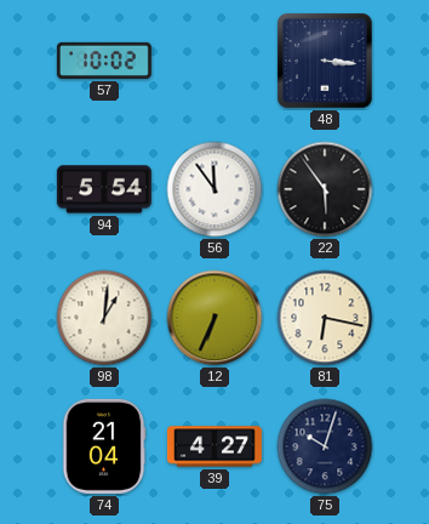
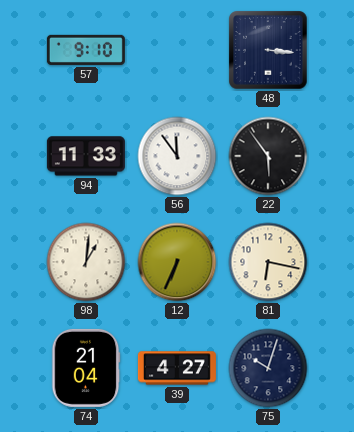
57: 10:02 -> 9:10
94: 5:54 -> 11:33
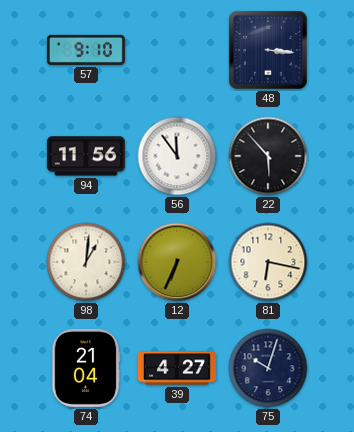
94: 11:33 -> 11:56
22: 5:54 -> 5:53
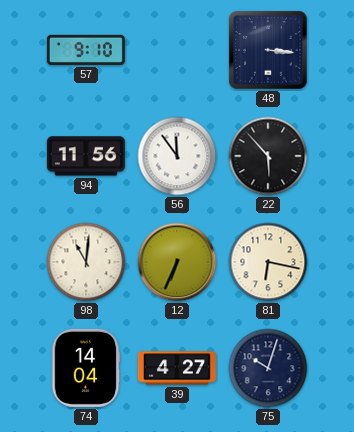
98: 1:01 -> 11:01
74: 21:04 -> 14:04
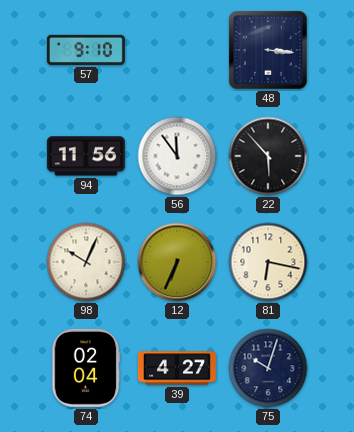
98: 11:01 -> 10:04
74: 14:04 -> 02:04
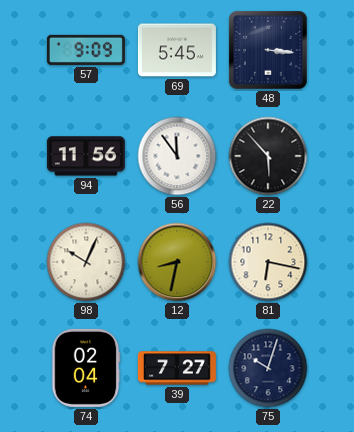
57: 9:10 -> 9:09
69: none -> 5:45
12: 6:34 -> 8:32
39: 4:27 -> 7:27
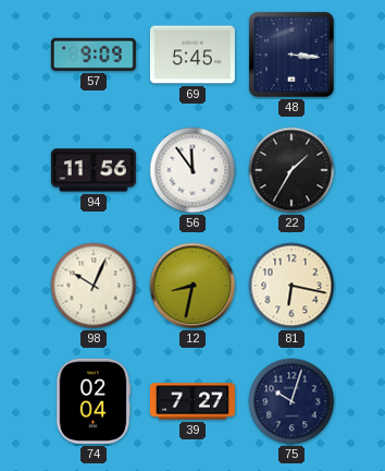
22: 5:53 -> 1:35
